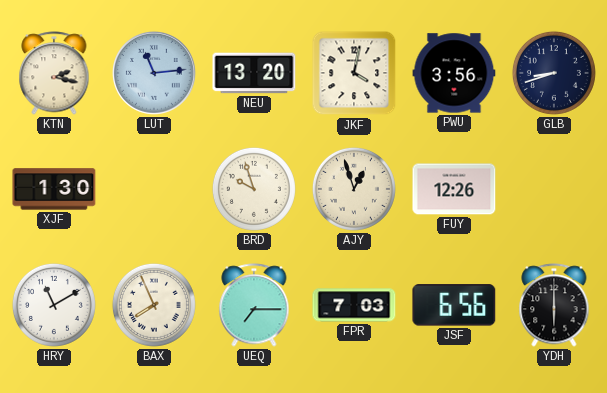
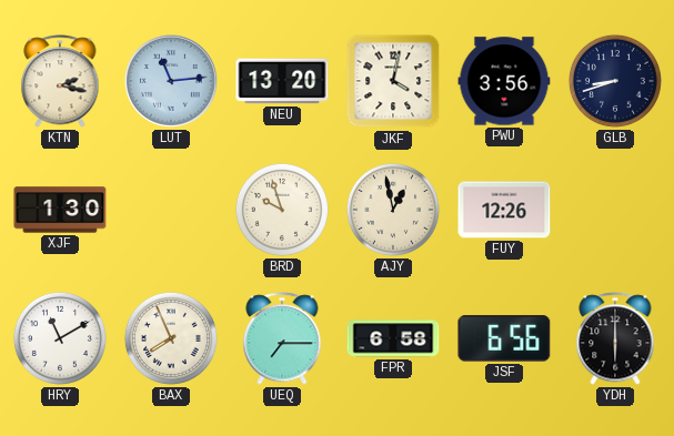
AJY: 12:57 -> 12:58
FPR: 7:03 -> 6:58
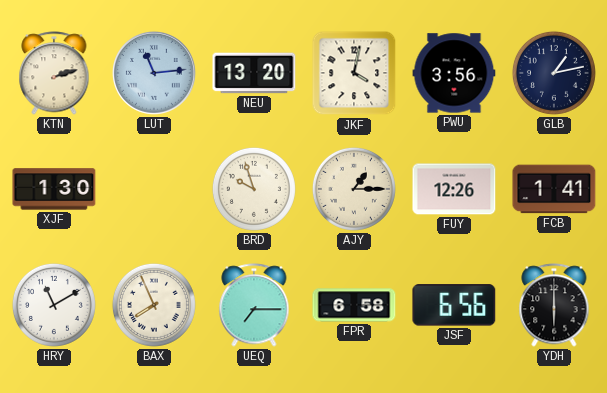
KTN: 2:17 -> 2:12
GLB: 8:42 -> 1:13
AJY: 12:58 -> 1:15
FCB: none -> 1:41
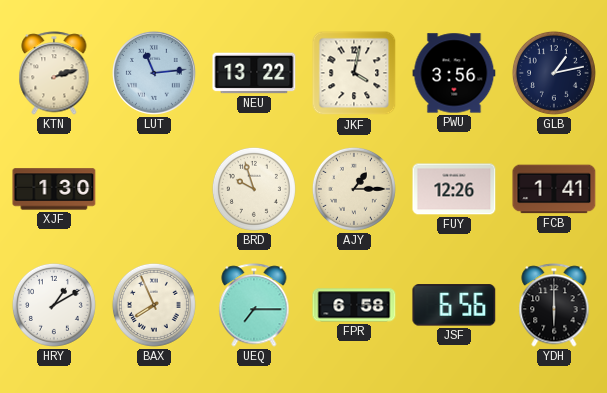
NEU: 13:20 -> 13:22
HRY: 11:10 -> 1:10
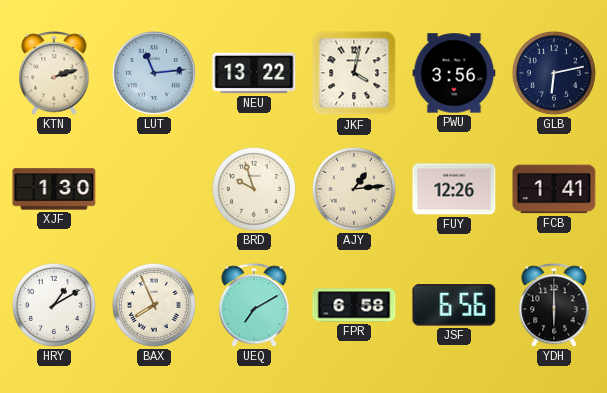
GLB: 1:13 -> 6:13
AJY: 1:15 -> 1:14
UEQ: 7:15 -> 7:10
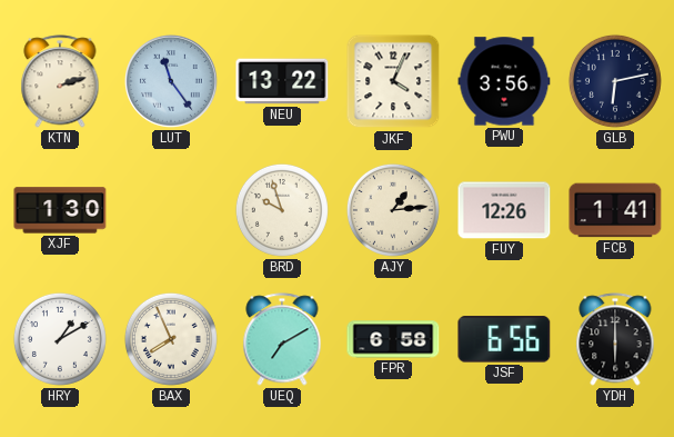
LUT: 11:14 -> 11:24
JKF: 4:02 -> 4:04
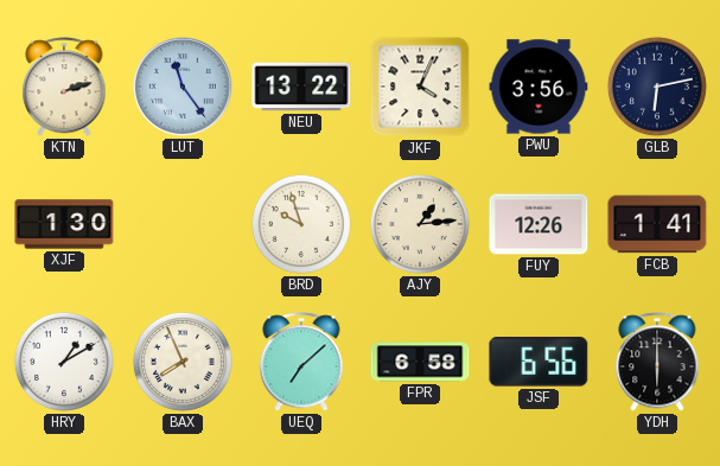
UEQ: 7:10 -> 7:08
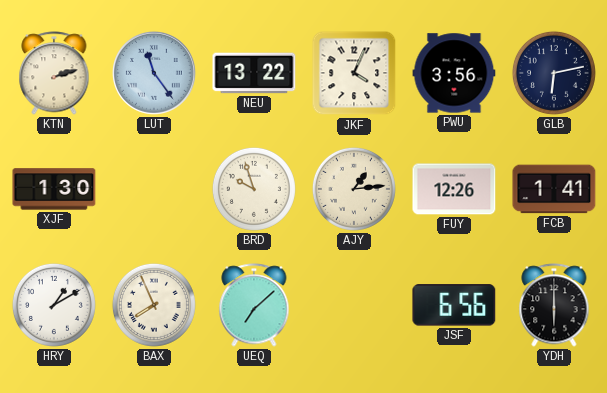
FPR: 6:58 -> none
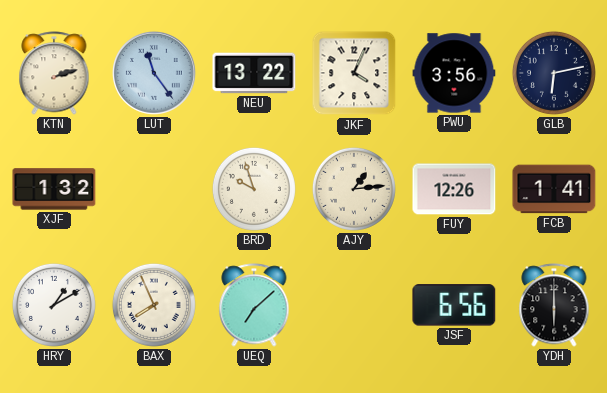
XJF: 1:30 -> 1:32
